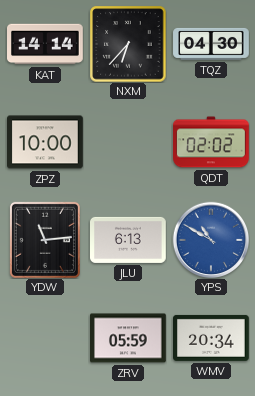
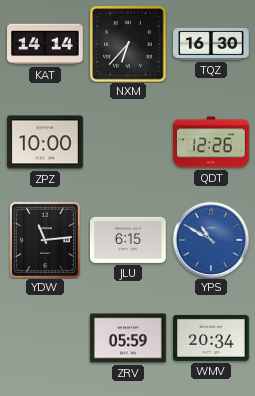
TQZ: 04:30 -> 16:30
QDT: 02:02 -> 12:26
JLU: 6:13 -> 6:15
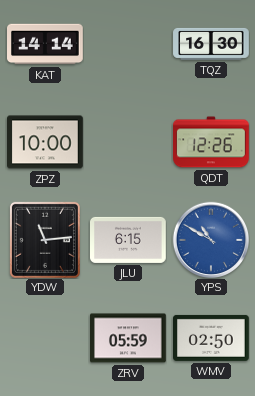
NXM: 6:37 -> none
WMV: 20:34 -> 02:50
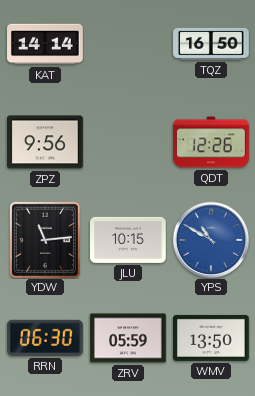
TQZ: 16:30 -> 16:50
ZPZ: 10:00 -> 9:56
JLU: 6:15 -> 10:15
RRN: none -> 06:30
WMV: 02:50 -> 13:50
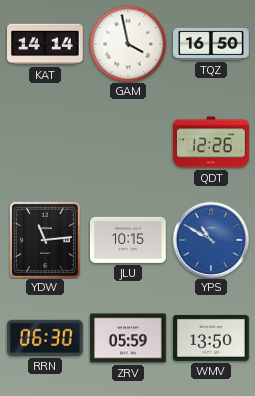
GAM: none -> 3:58
ZPZ: 9:56 -> none
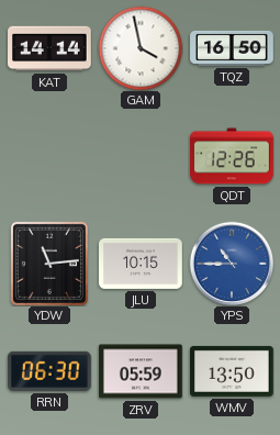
YPS: 10:50 -> 10:45
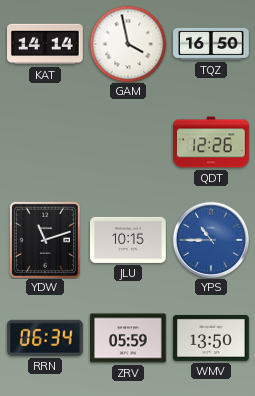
YDW: 11:14 -> 11:12
RRN: 06:30 -> 06:34
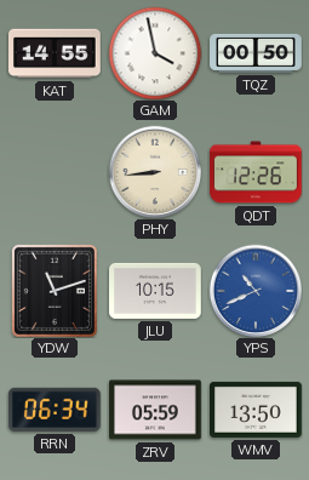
KAT: 14:14 -> 14:55
TQZ: 16:50 -> 00:50
PHY: none -> 8:44
YPS: 10:45 -> 10:41
